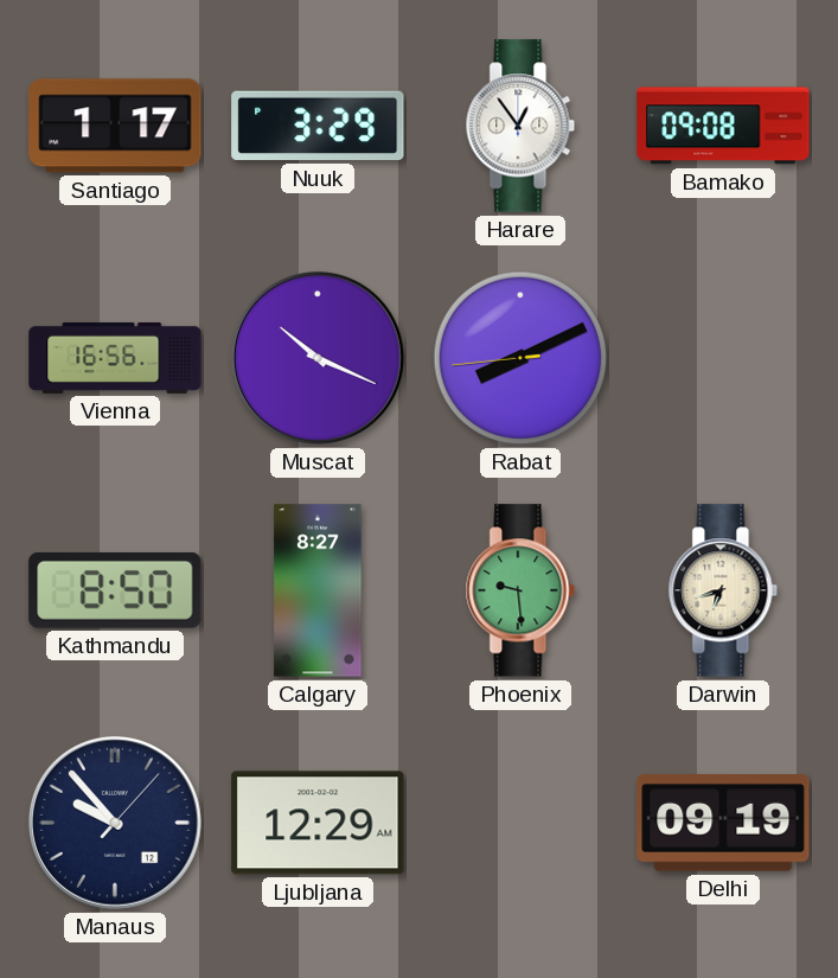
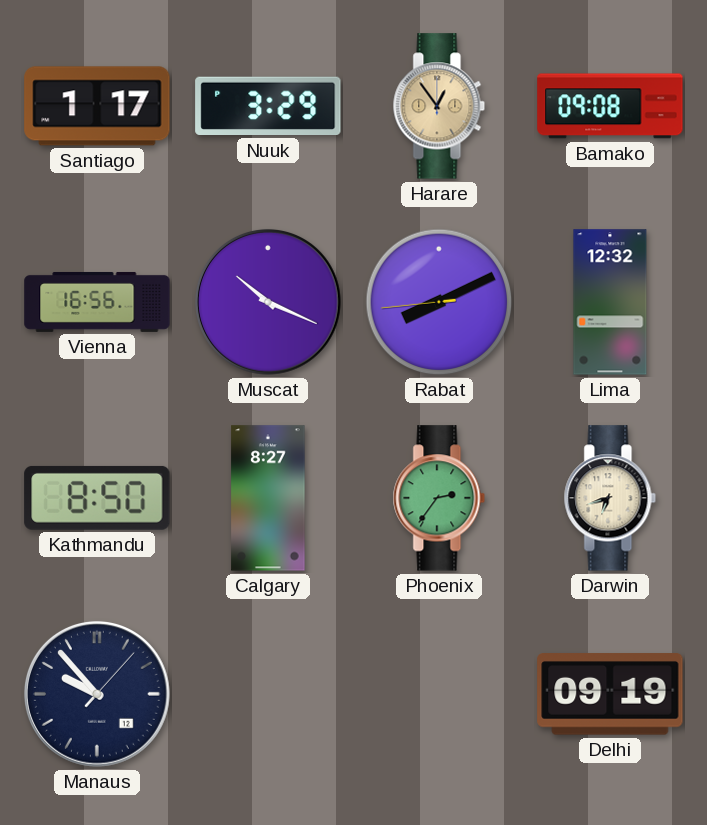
Harare dial: white -> champagne
Lima: none -> 12:32
Phoenix: 9:29 -> 2:36
Ljubljana: 12:29 -> none
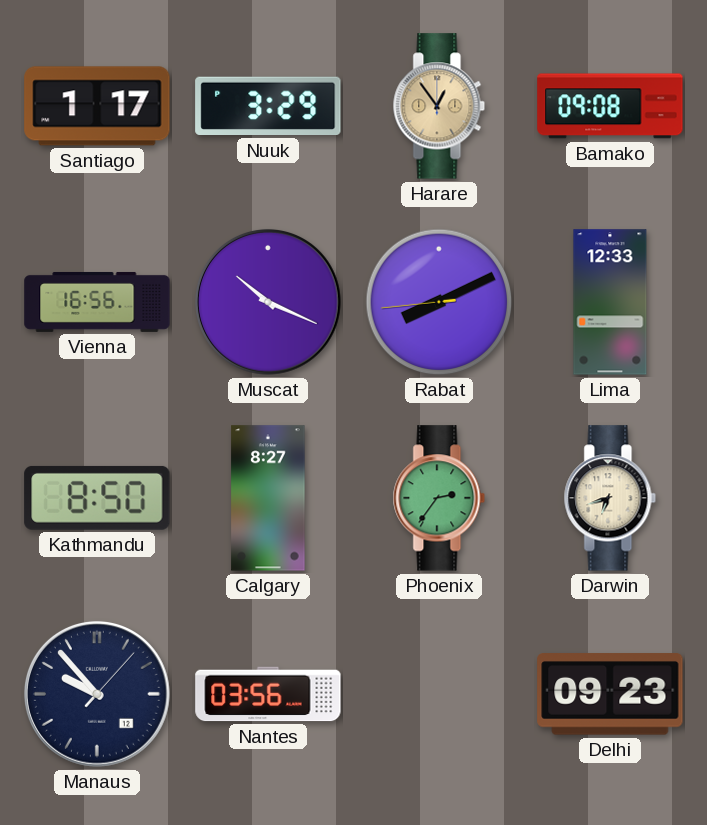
Lima: 12:32 -> 12:33
Nantes: none -> 03:56
Delhi: 09:19 -> 09:23
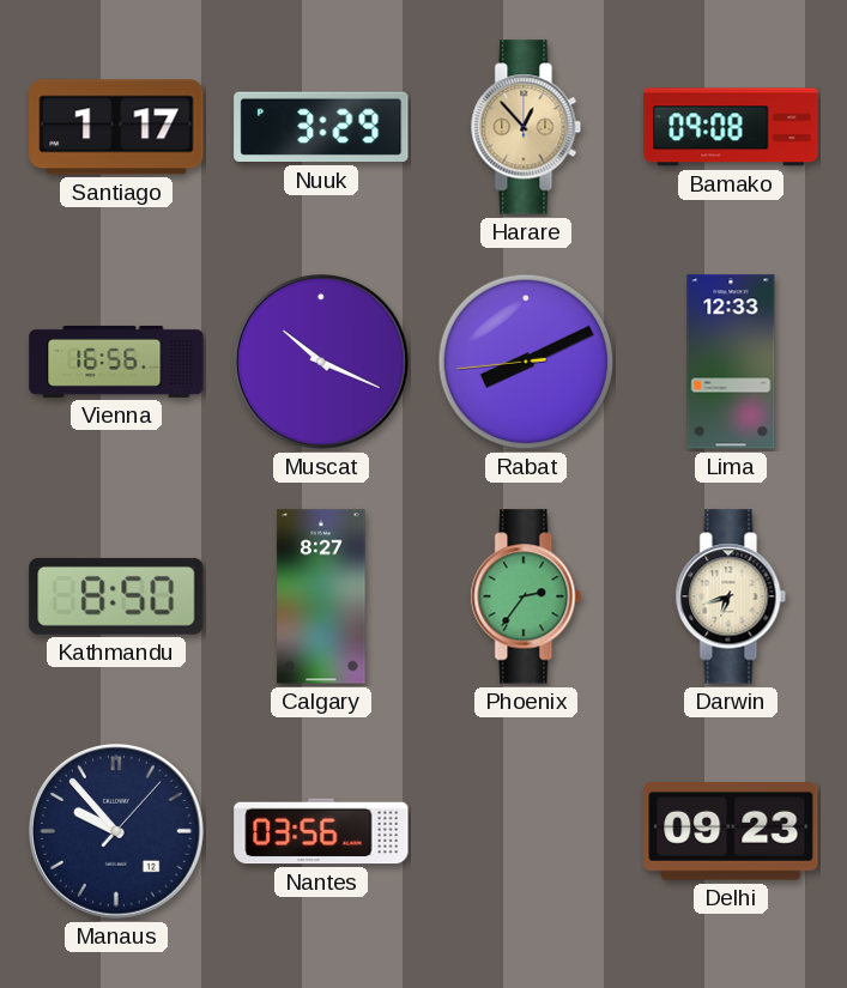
Harare: 12:54 -> 12:53
